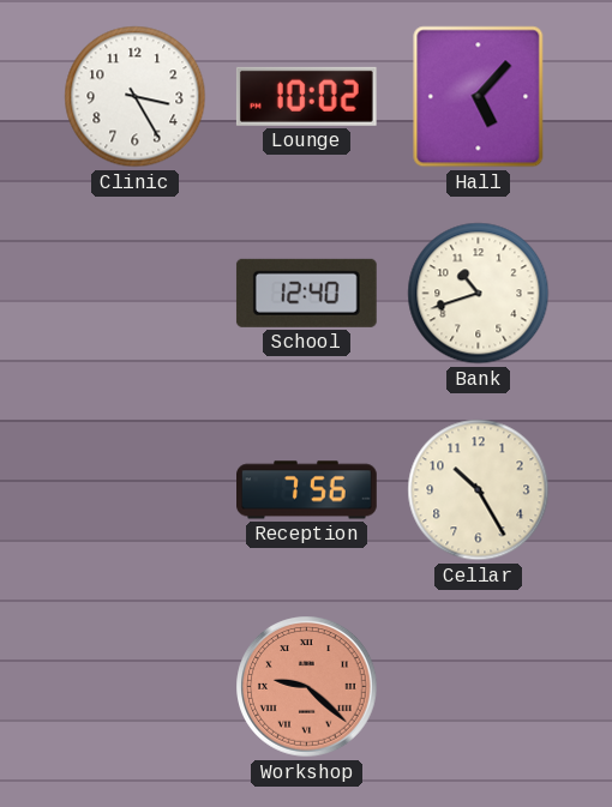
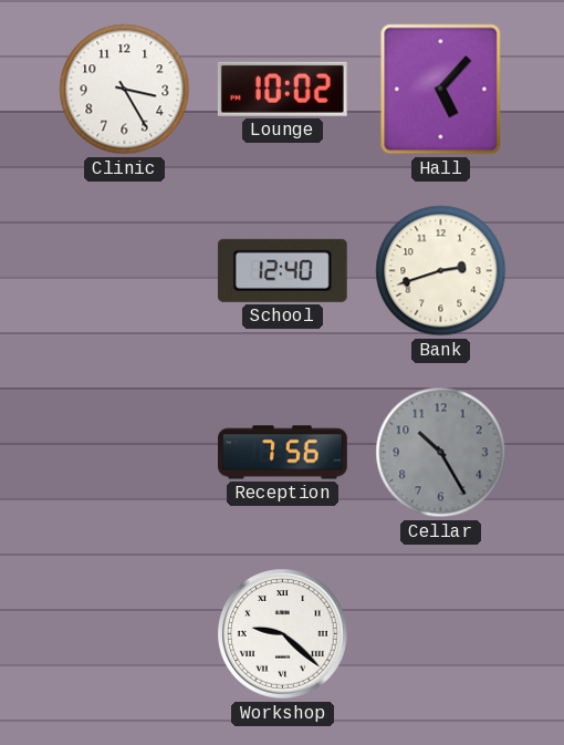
Bank: 10:42 -> 2:42
Cellar dial: cream -> grey
Workshop dial: salmon -> white
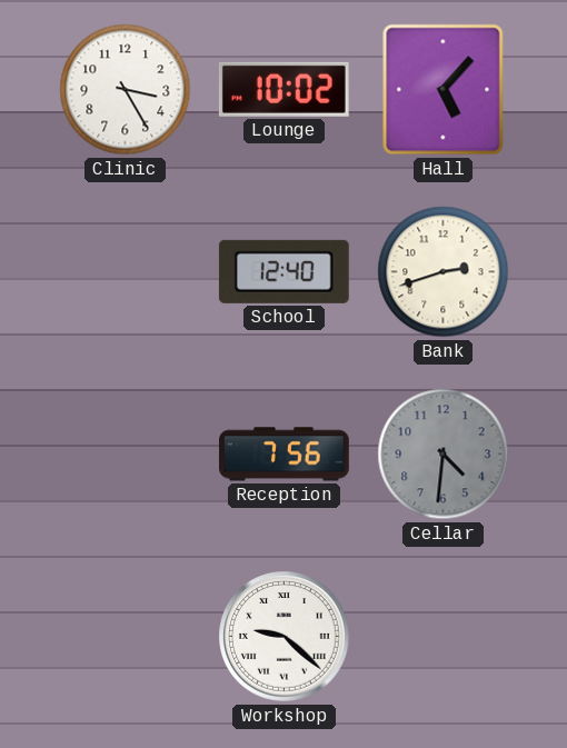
Cellar: 10:25 -> 4:31
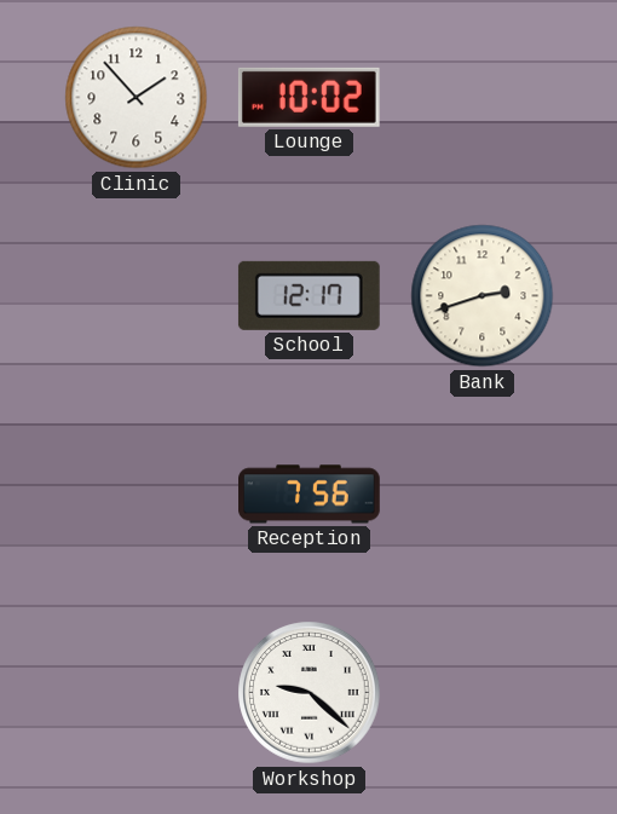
Clinic: 3:25 -> 1:53
Hall: 5:07 -> none
School: 12:40 -> 12:17
Cellar: 4:31 -> none
